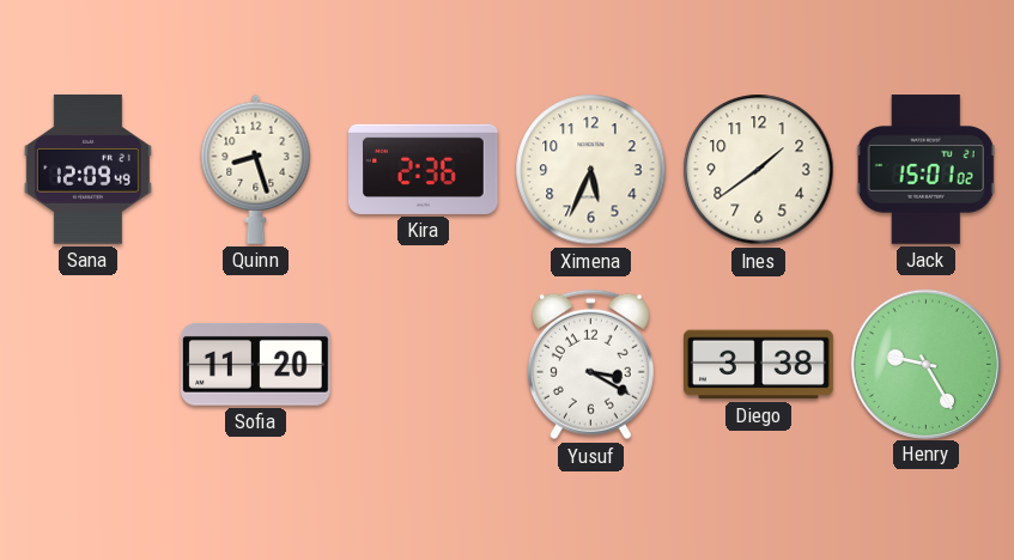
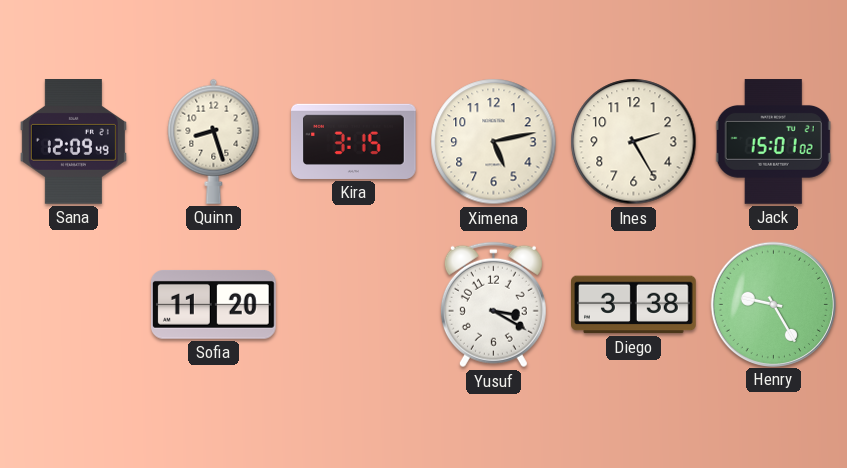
Kira: 2:36 -> 3:15
Ximena: 5:34 -> 5:13
Ines: 1:39 -> 2:25
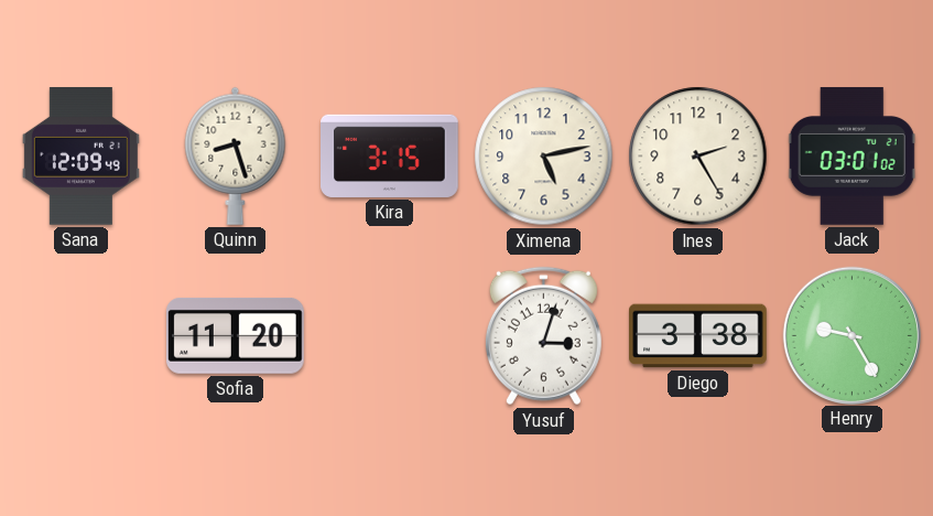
Jack: 15:01 -> 03:01
Yusuf: 3:20 -> 3:03
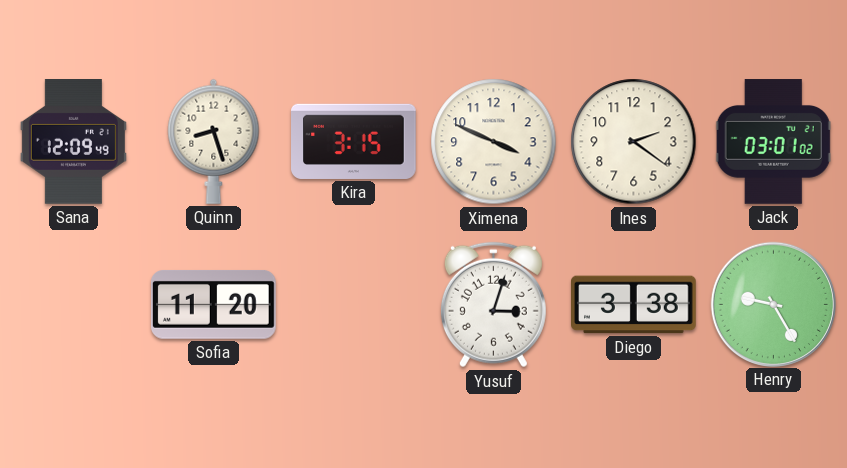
Ximena: 5:13 -> 3:49
Ines: 2:25 -> 2:21
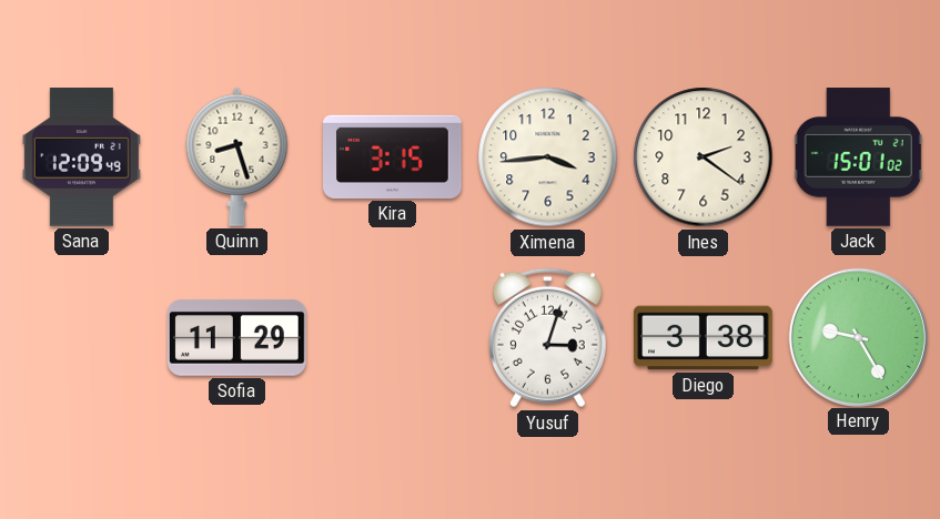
Ximena: 3:49 -> 3:44
Jack: 03:01 -> 15:01
Sofia: 11:20 -> 11:29
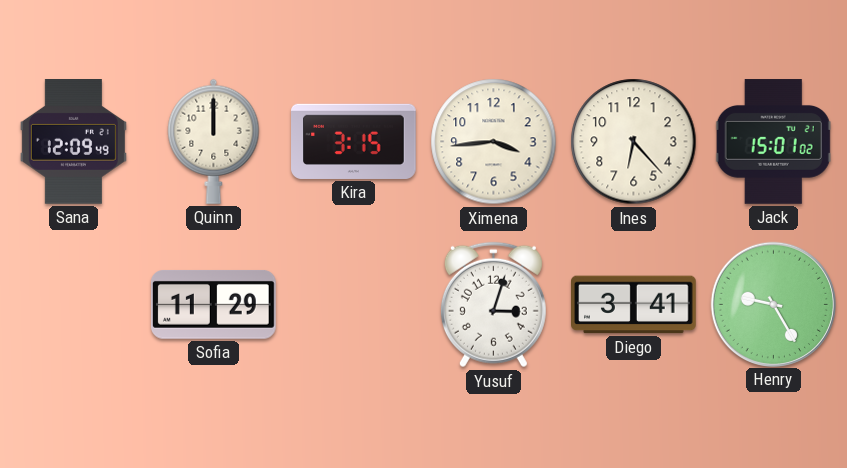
Quinn: 8:27 -> 12:00
Ines: 2:21 -> 6:23
Diego: 3:38 -> 3:41
